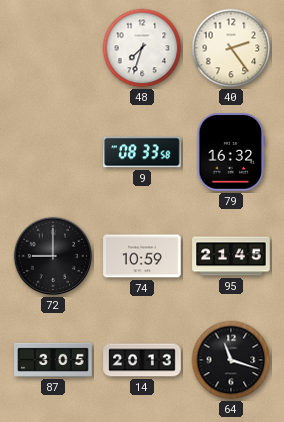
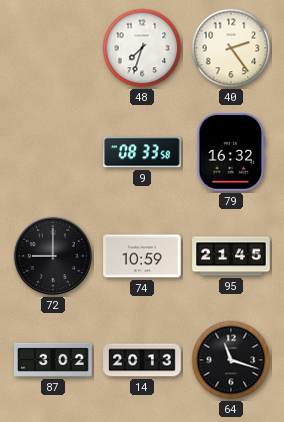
87: 3:05 -> 3:02
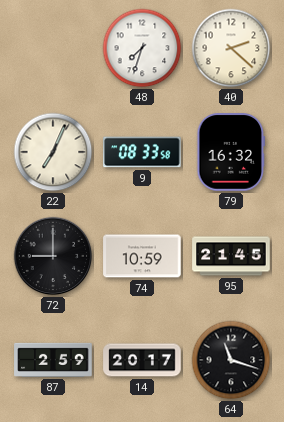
40: 2:24 -> 2:22
22: none -> 7:04
87: 3:02 -> 2:59
14: 20:13 -> 20:17
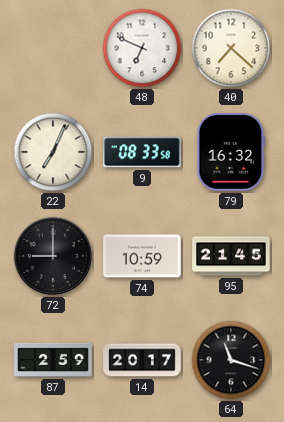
48: 7:33 -> 6:49
40: 2:22 -> 7:22
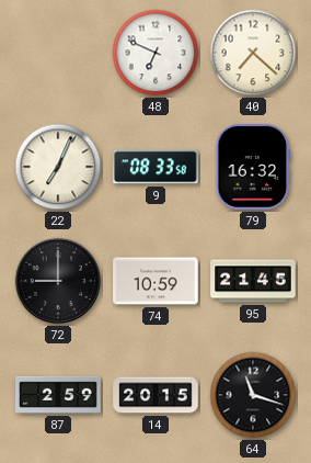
14: 20:17 -> 20:15
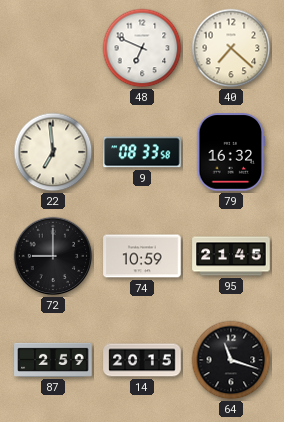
22: 7:04 -> 6:59
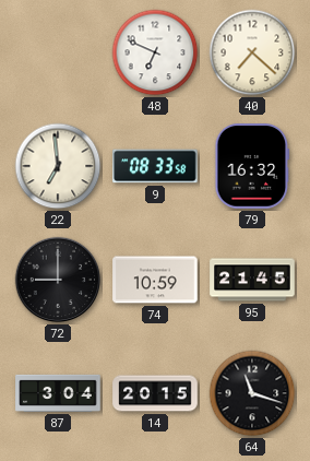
87: 2:59 -> 3:04
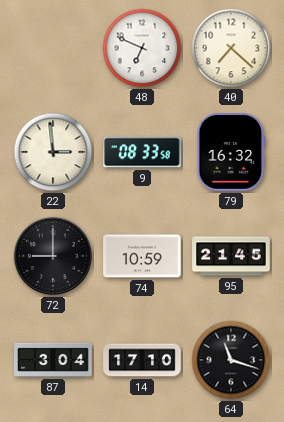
22: 6:59 -> 2:59
14: 20:15 -> 17:10
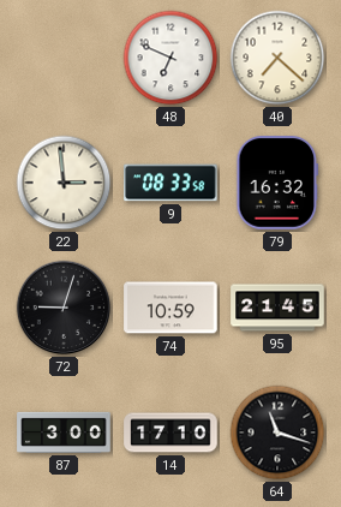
72: 9:00 -> 9:03
87: 3:04 -> 3:00
